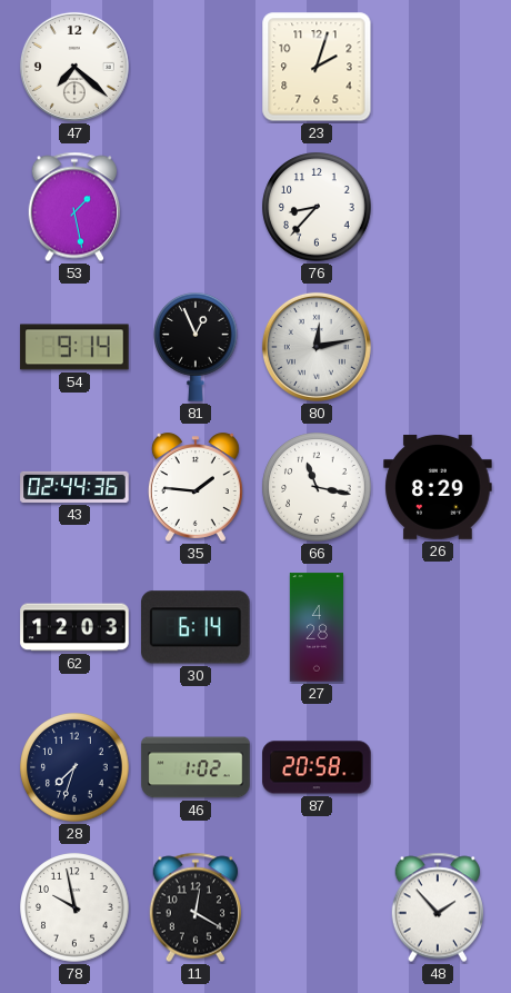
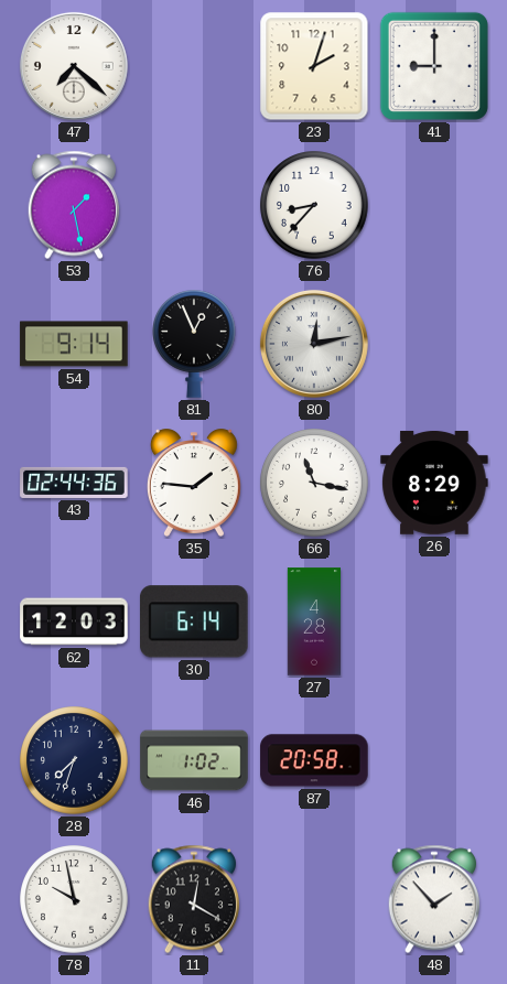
41: none -> 9:00
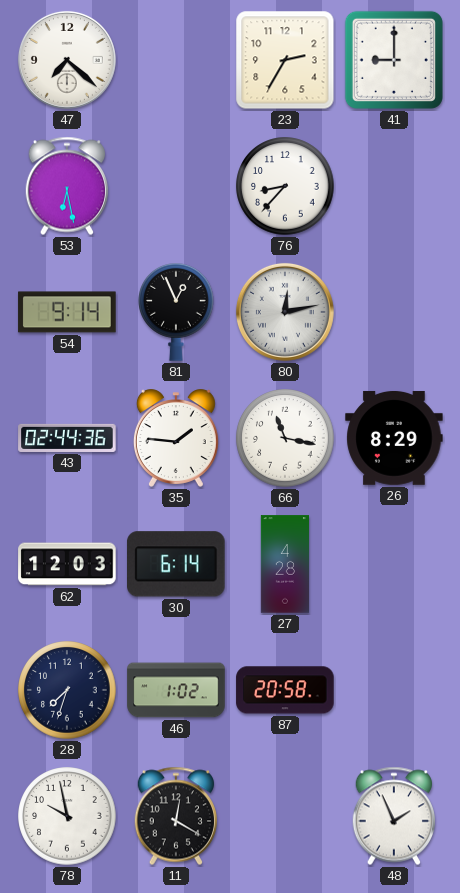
23: 2:03 -> 2:35
53: 1:28 -> 6:28
48: 1:53 -> 1:56
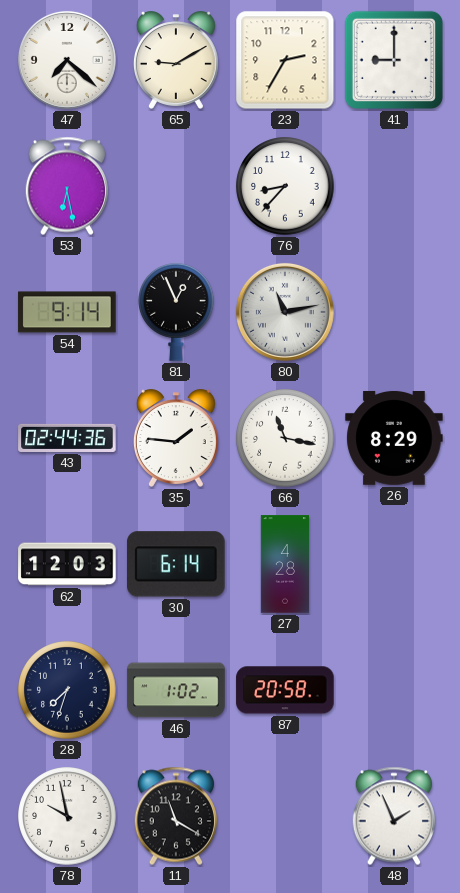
65: none -> 9:10
80: 12:13 -> 11:13
11: 12:20 -> 11:20
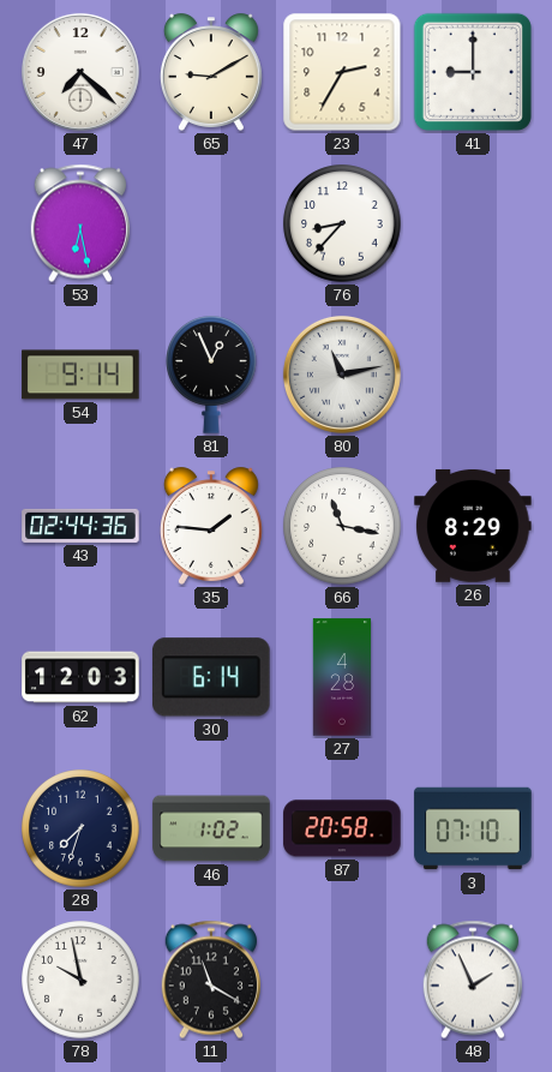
3: none -> 07:10
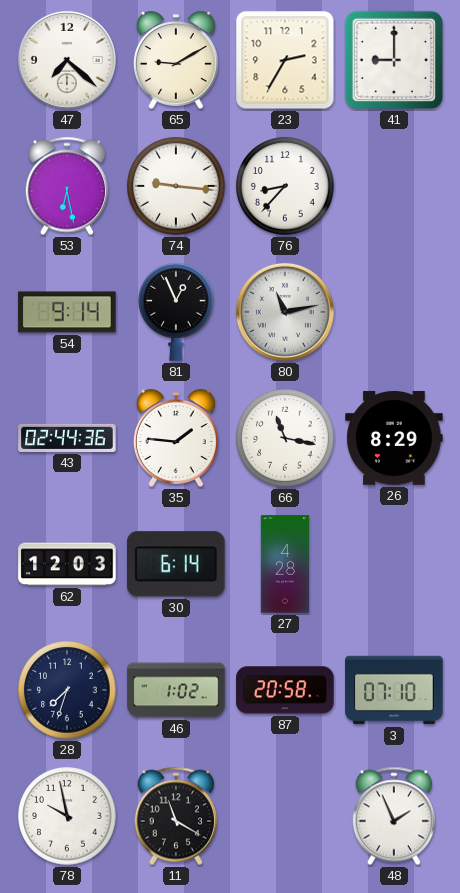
74: none -> 9:16
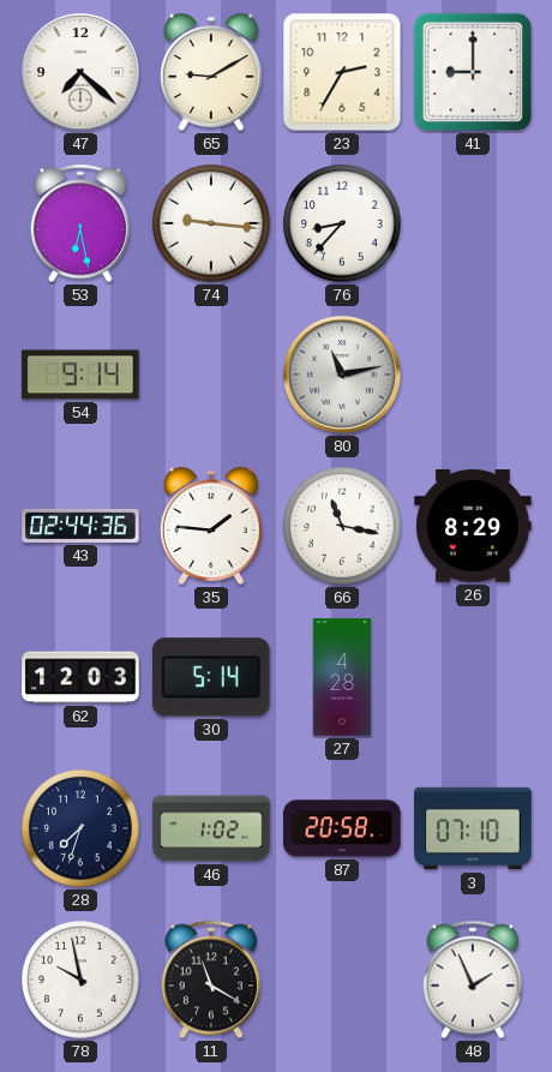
81: 12:56 -> none
30: 6:14 -> 5:14
